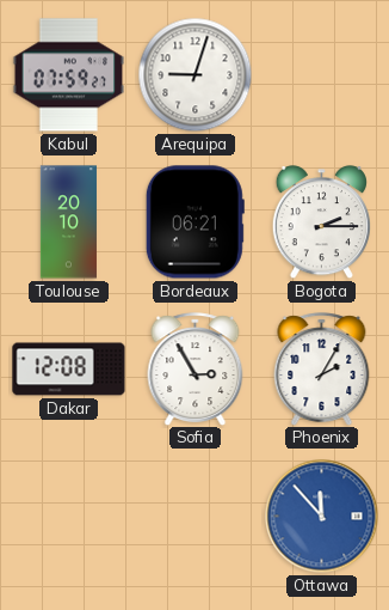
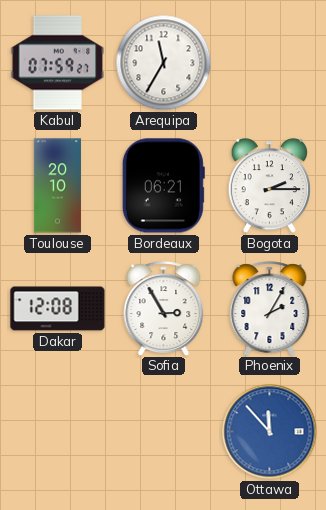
Arequipa: 9:03 -> 11:35
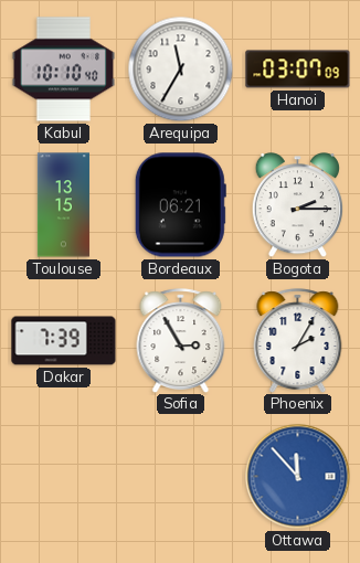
Kabul: 07:59 -> 10:10
Hanoi: none -> 03:07
Toulouse: 20:10 -> 13:15
Dakar: 12:08 -> 7:39
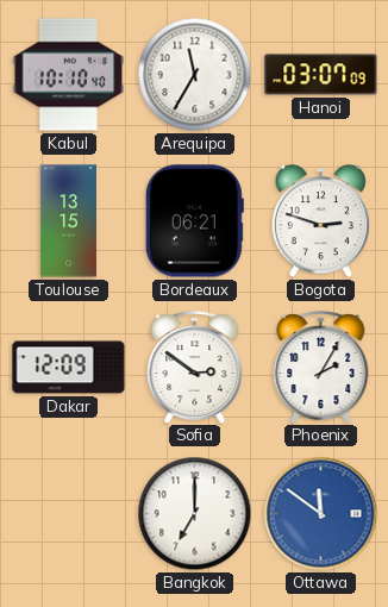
Bogota: 2:15 -> 2:48
Dakar: 7:39 -> 12:09
Sofia: 2:55 -> 2:51
Bangkok: none -> 7:00
Ottawa: 11:53 -> 11:51
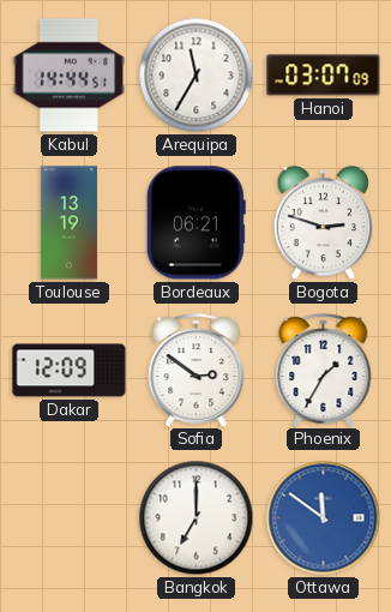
Kabul: 10:10 -> 14:44
Toulouse: 13:15 -> 13:19
Phoenix: 2:05 -> 1:35
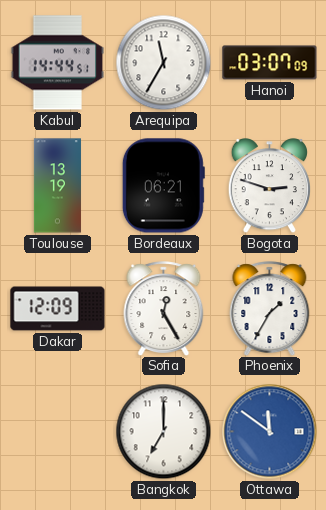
Sofia: 2:51 -> 12:25
